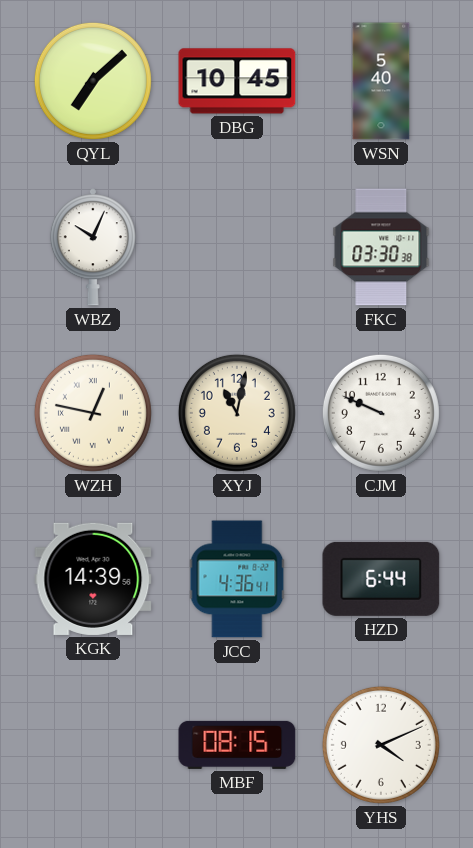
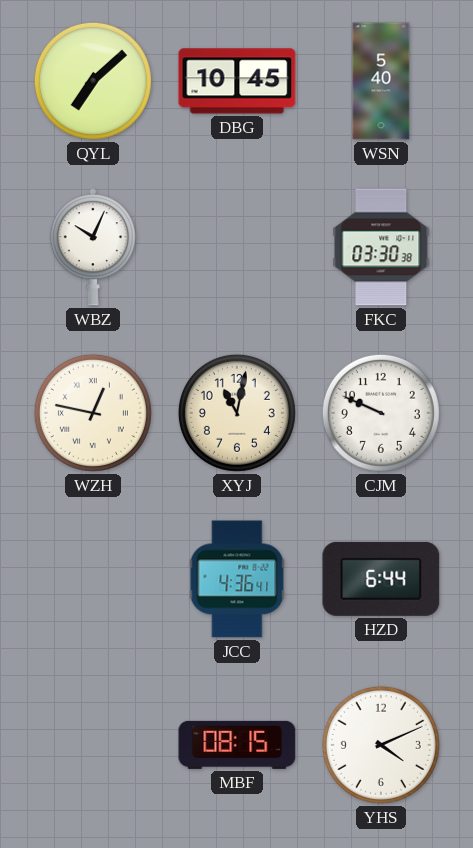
KGK: 14:39 -> none
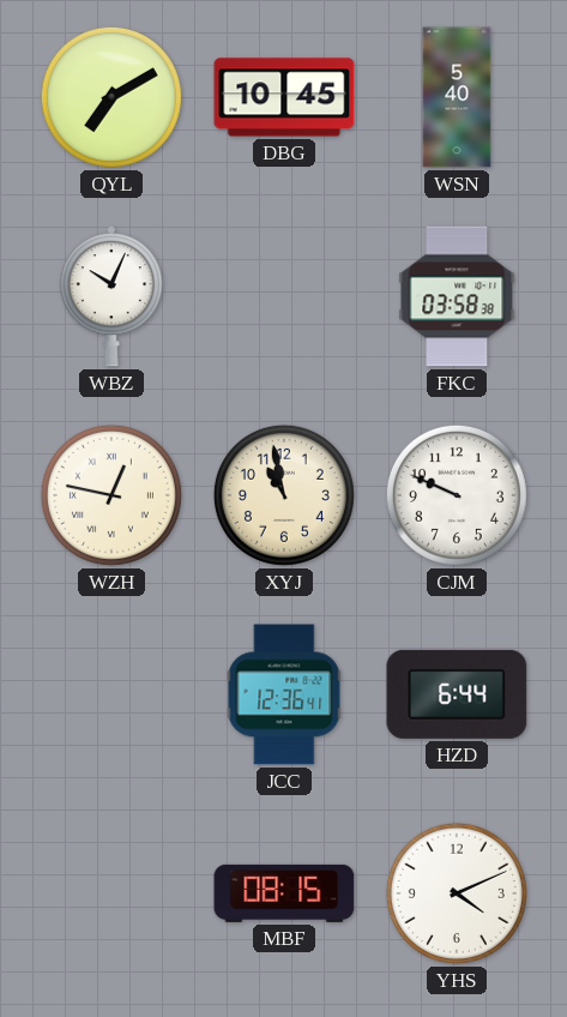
QYL: 7:08 -> 7:10
FKC: 03:30 -> 03:58
XYJ: 11:02 -> 10:58
JCC: 4:36 -> 12:36
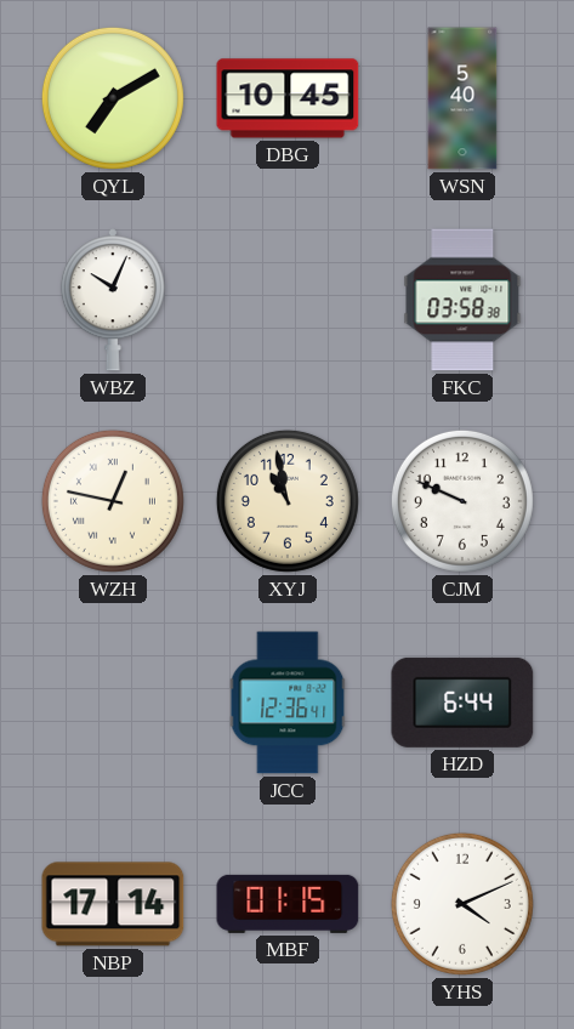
NBP: none -> 17:14
MBF: 08:15 -> 01:15
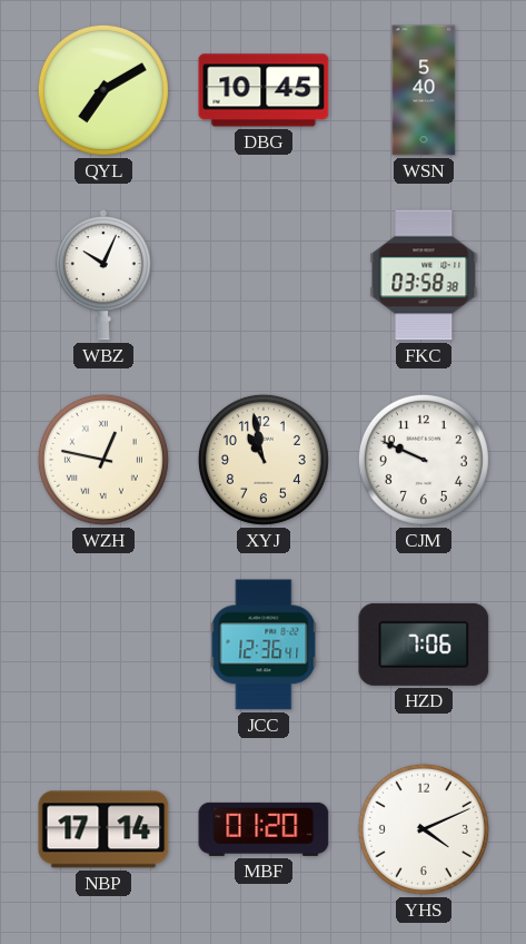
HZD: 6:44 -> 7:06
MBF: 01:15 -> 01:20
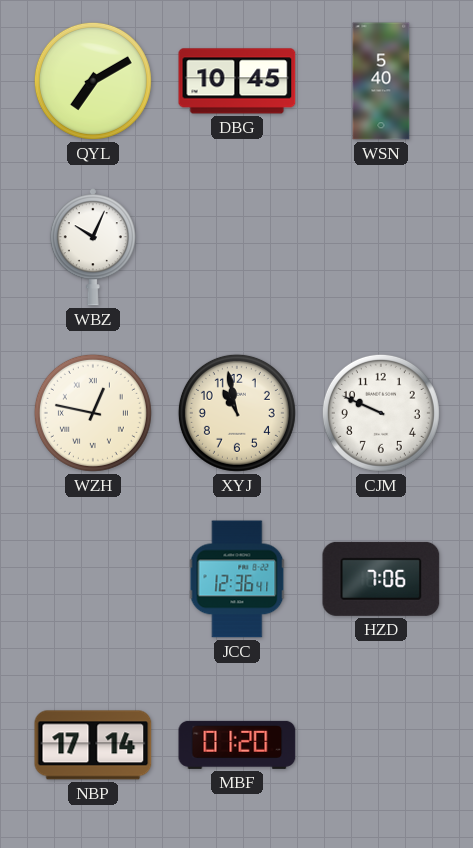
FKC: 03:58 -> none
YHS: 4:11 -> none
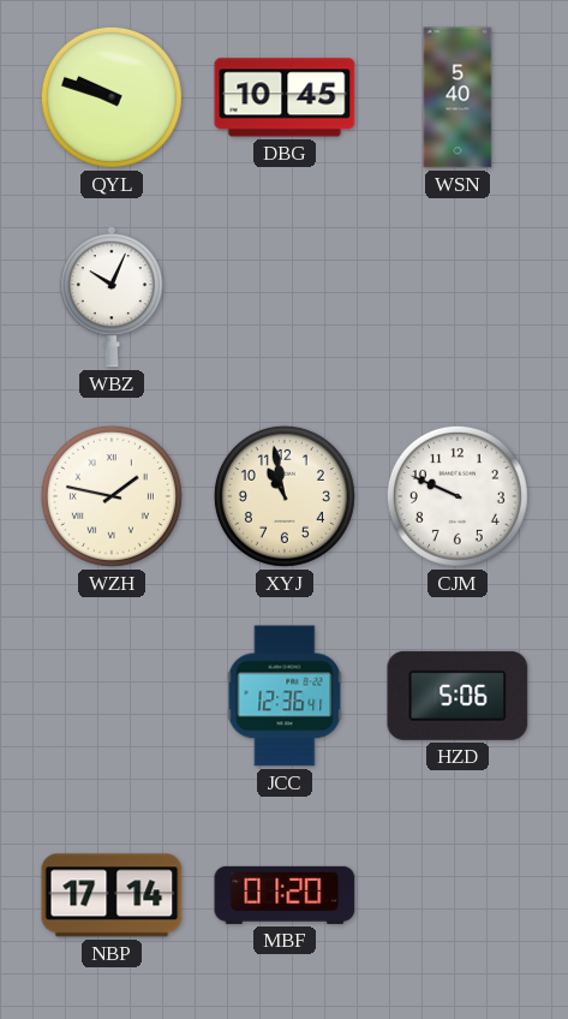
QYL: 7:10 -> 9:48
WZH: 12:47 -> 1:47
HZD: 7:06 -> 5:06
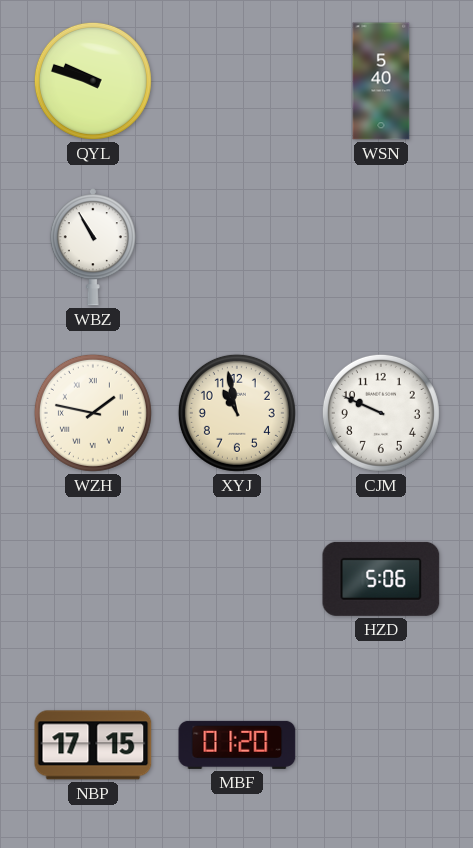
DBG: 10:45 -> none
WBZ: 10:04 -> 10:55
JCC: 12:36 -> none
NBP: 17:14 -> 17:15
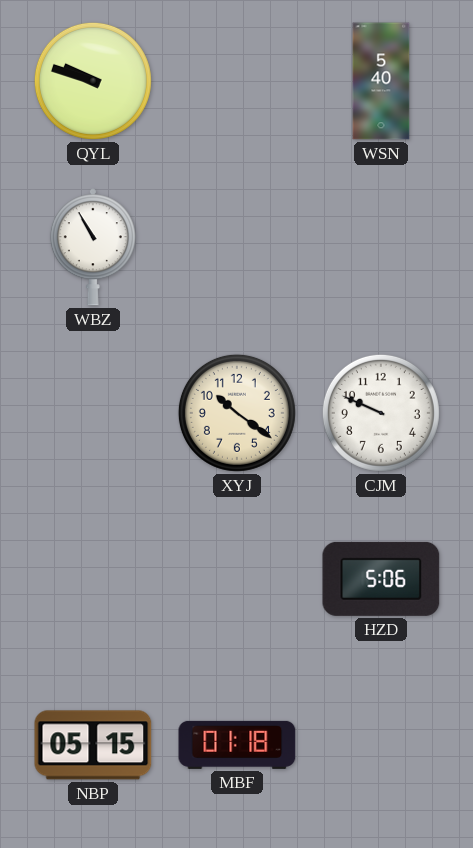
WZH: 1:47 -> none
XYJ: 10:58 -> 10:21
NBP: 17:15 -> 05:15
MBF: 01:20 -> 01:18
